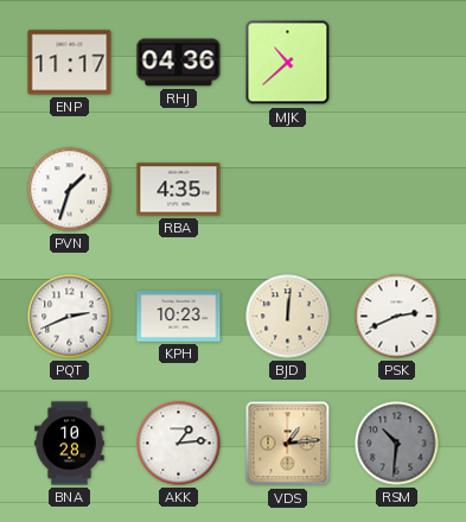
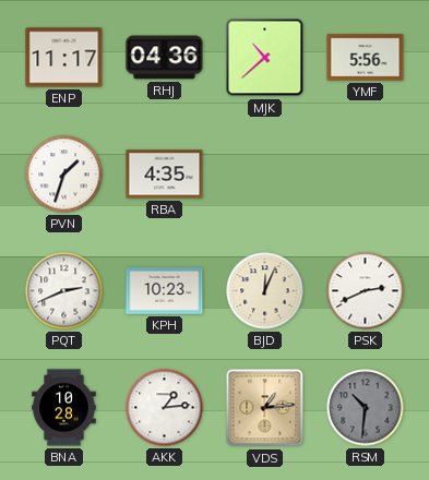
YMF: none -> 5:56
BJD: 12:01 -> 12:04
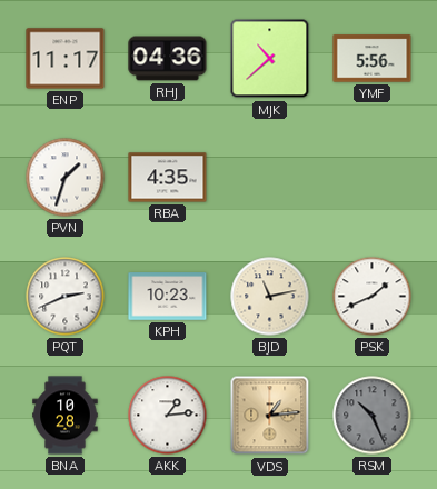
BJD: 12:04 -> 11:13
PSK: 2:41 -> 1:41
RSM: 10:31 -> 10:26
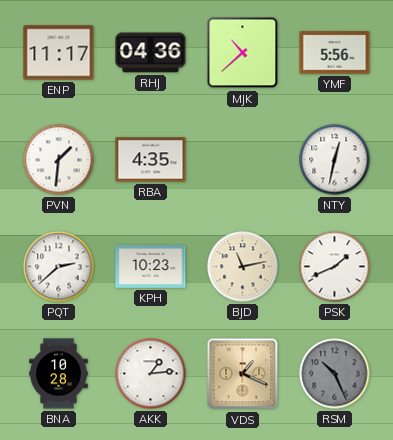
PVN: 1:33 -> 1:31
NTY: none -> 12:32
PQT: 2:41 -> 2:38
VDS: 1:14 -> 1:19
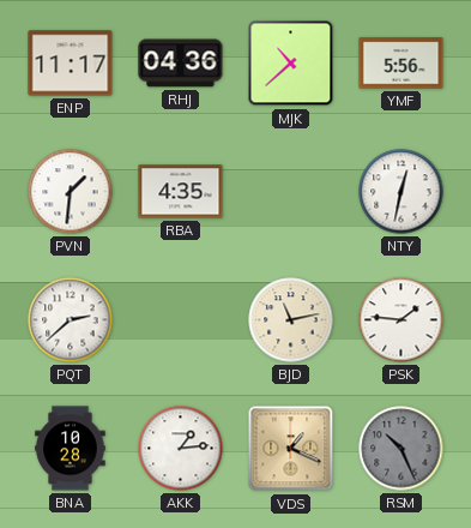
KPH: 10:23 -> none
PSK: 1:41 -> 1:46
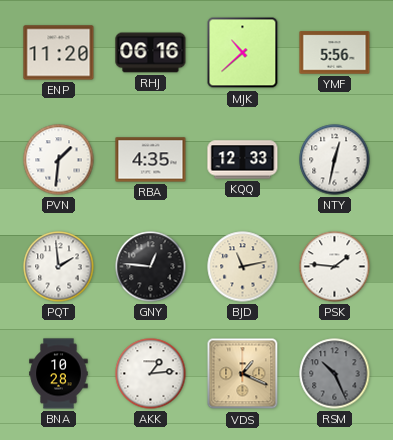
ENP: 11:17 -> 11:20
RHJ: 04:36 -> 06:16
KQQ: none -> 12:33
PQT: 2:38 -> 1:59
GNY: none -> 12:46
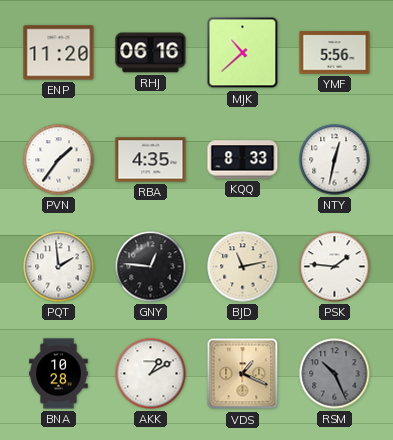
PVN: 1:31 -> 1:36
KQQ: 12:33 -> 8:33
AKK: 1:14 -> 1:10
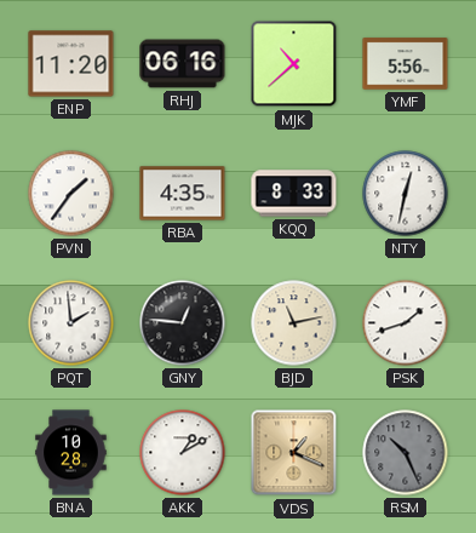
PSK: 1:46 -> 1:42
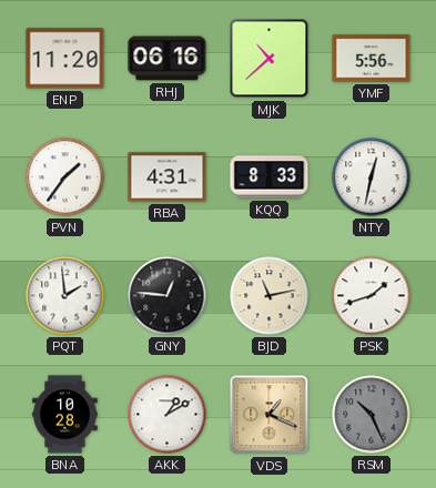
RBA: 4:35 -> 4:31
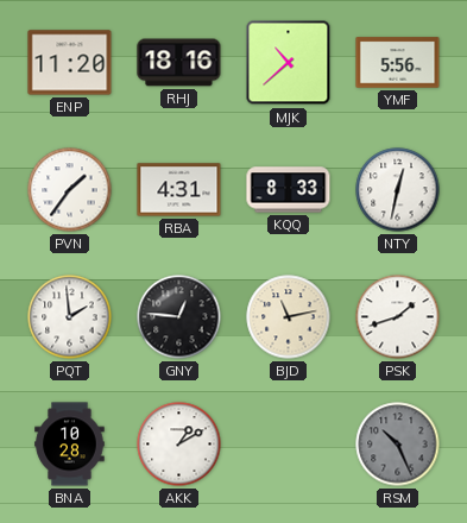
RHJ: 06:16 -> 18:16
VDS: 1:19 -> none
